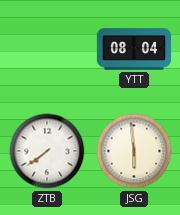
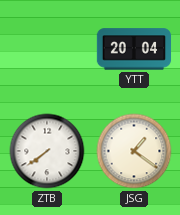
YTT: 08:04 -> 20:04
JSG: 5:59 -> 1:21
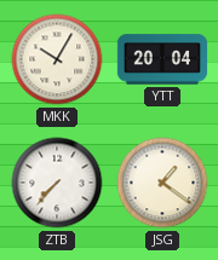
MKK: none -> 10:05
ZTB: 7:39 -> 7:37
